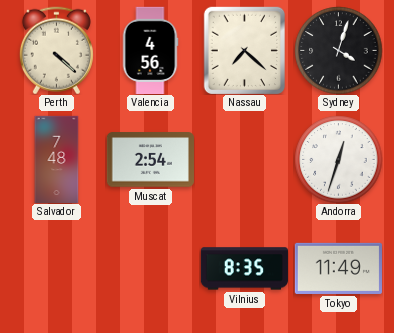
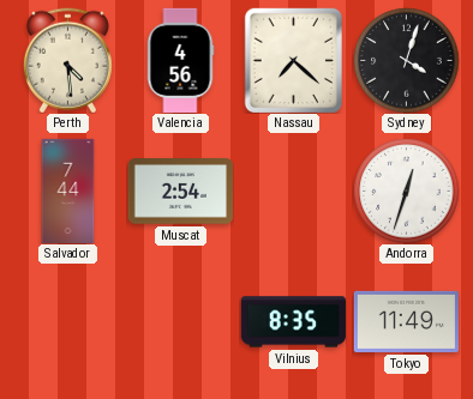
Perth: 4:22 -> 4:29
Salvador: 7:48 -> 7:44
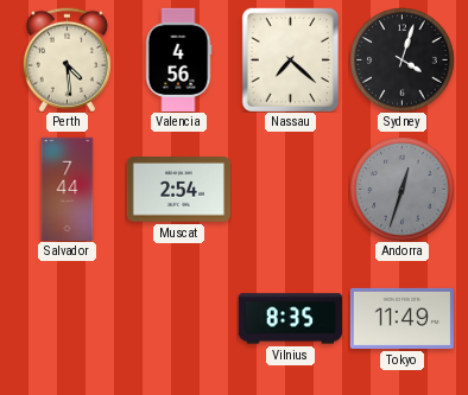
Andorra dial: white -> grey
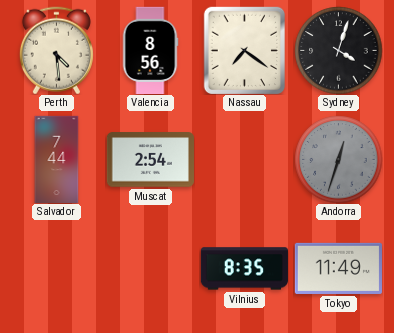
Valencia: 4:56 -> 8:56
Nassau: 7:22 -> 7:21
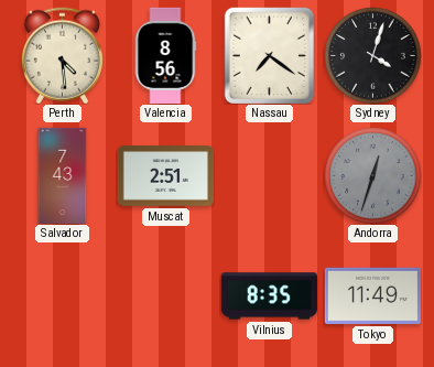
Salvador: 7:44 -> 7:43
Muscat: 2:54 -> 2:51
